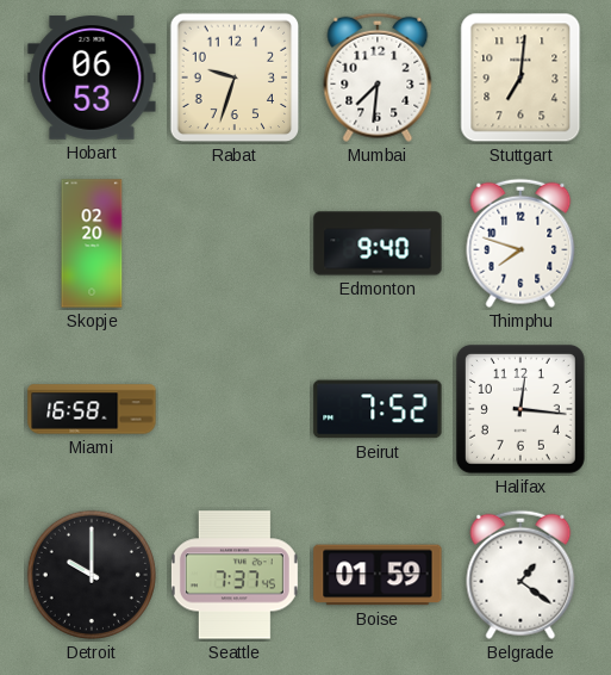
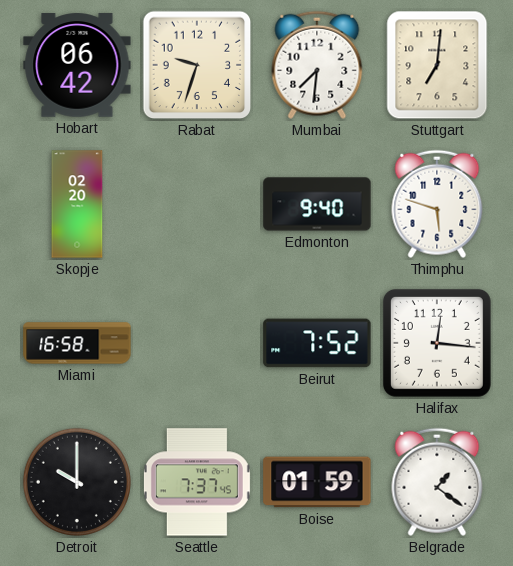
Hobart: 06:53 -> 06:42
Thimphu: 7:48 -> 5:48
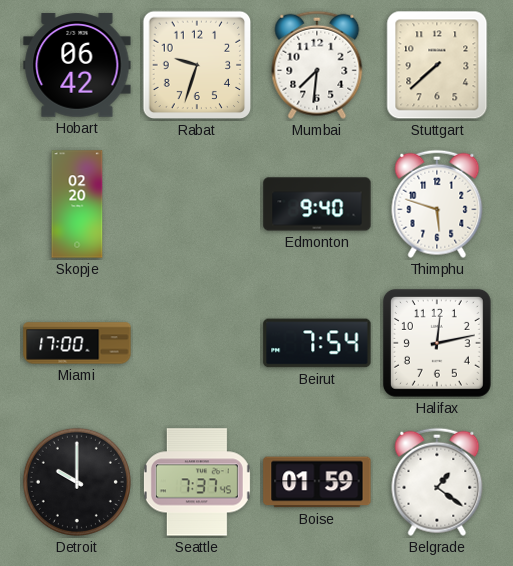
Stuttgart: 7:01 -> 7:38
Miami: 16:58 -> 17:00
Beirut: 7:52 -> 7:54
Halifax: 12:16 -> 12:13
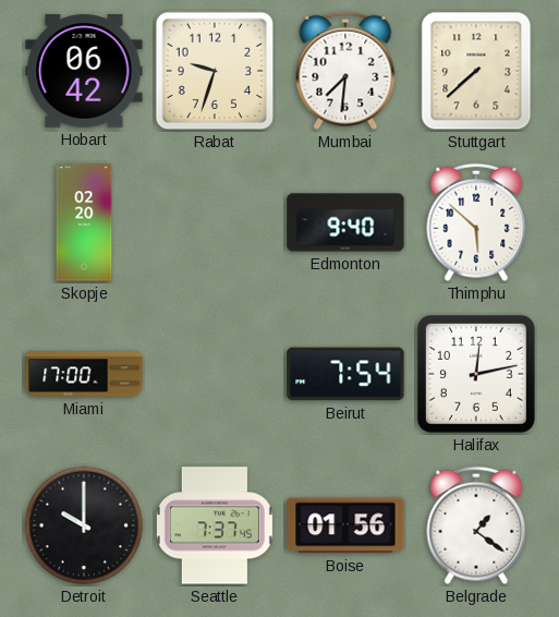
Thimphu: 5:48 -> 5:52
Boise: 01:59 -> 01:56
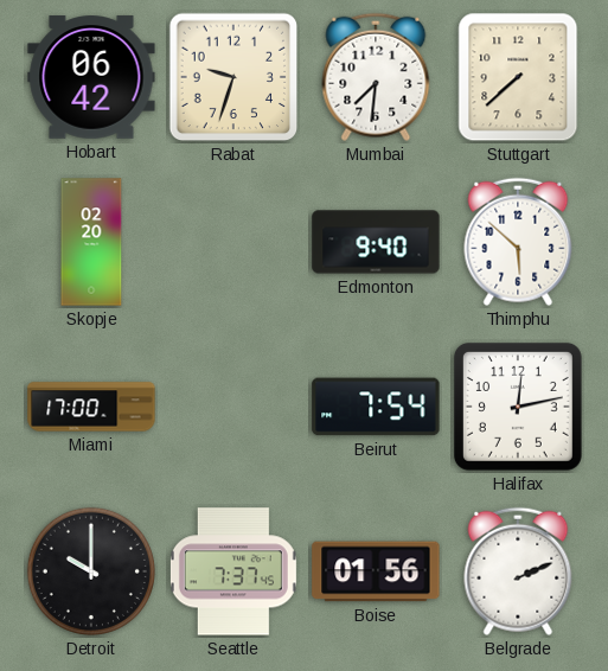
Belgrade: 1:21 -> 2:11
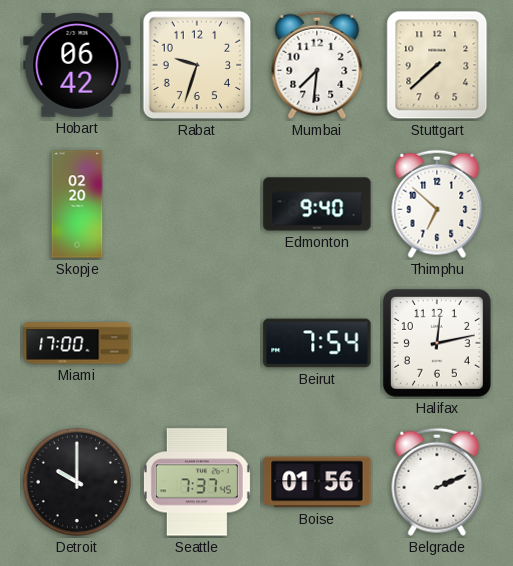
Thimphu: 5:52 -> 6:52
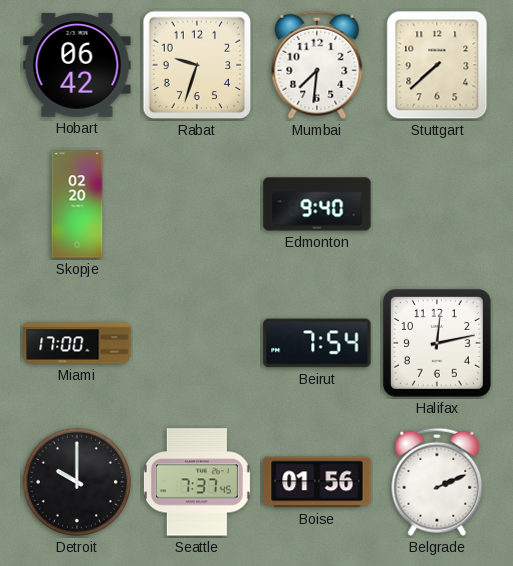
Thimphu: 6:52 -> none
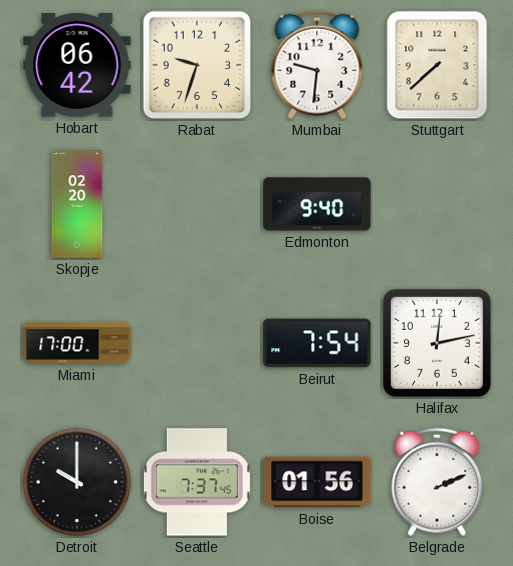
Mumbai: 7:31 -> 9:31
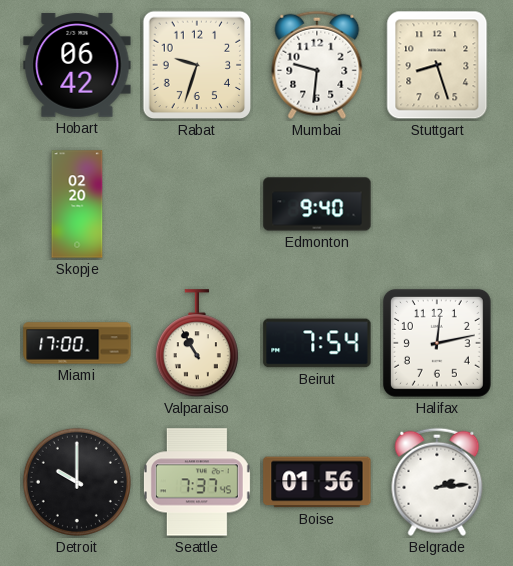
Stuttgart: 7:38 -> 8:27
Valparaiso: none -> 10:55
Belgrade: 2:11 -> 2:14
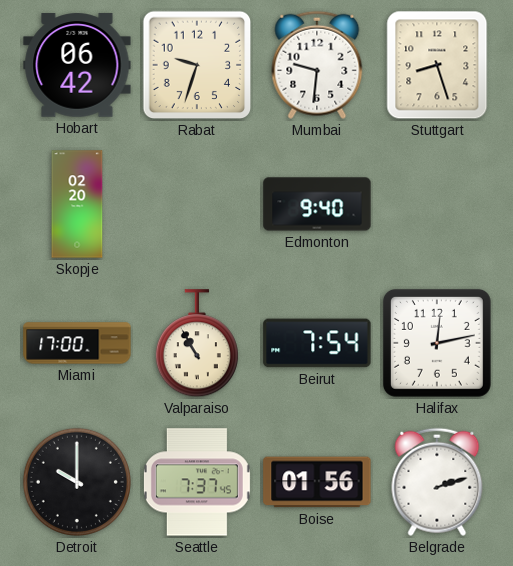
Belgrade: 2:14 -> 2:12
